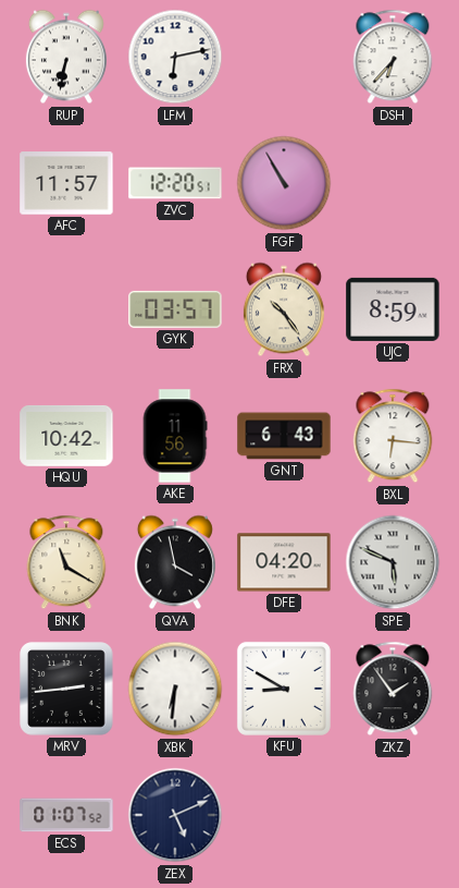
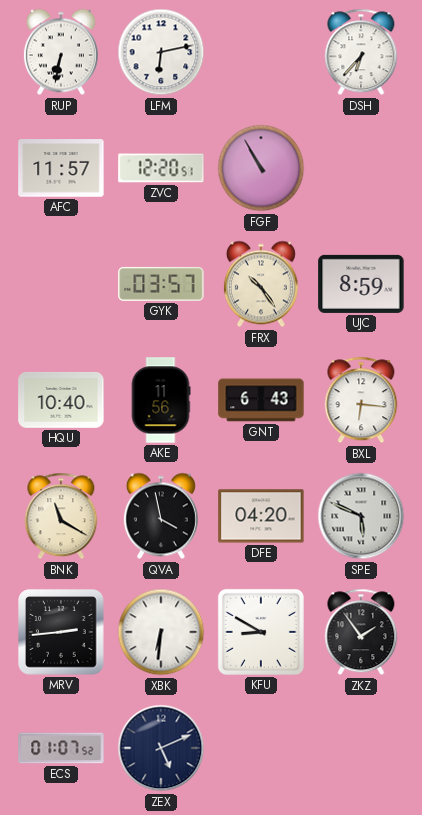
HQU: 10:42 -> 10:40
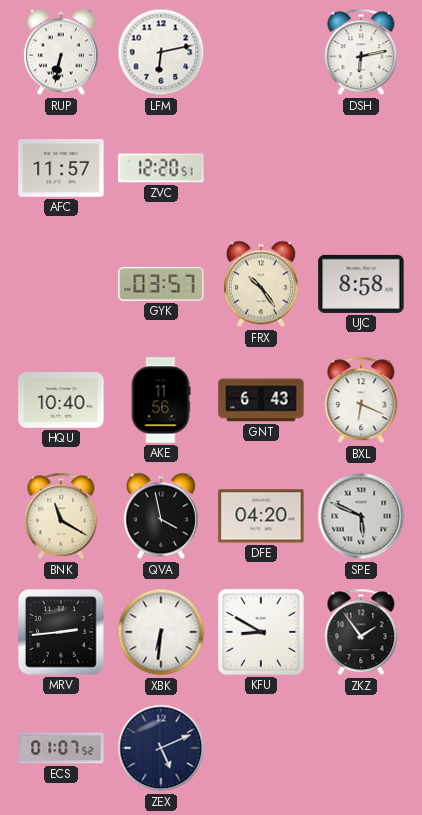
DSH: 6:37 -> 6:13
FGF: 10:55 -> none
UJC: 8:59 -> 8:58
BXL: 6:16 -> 6:19
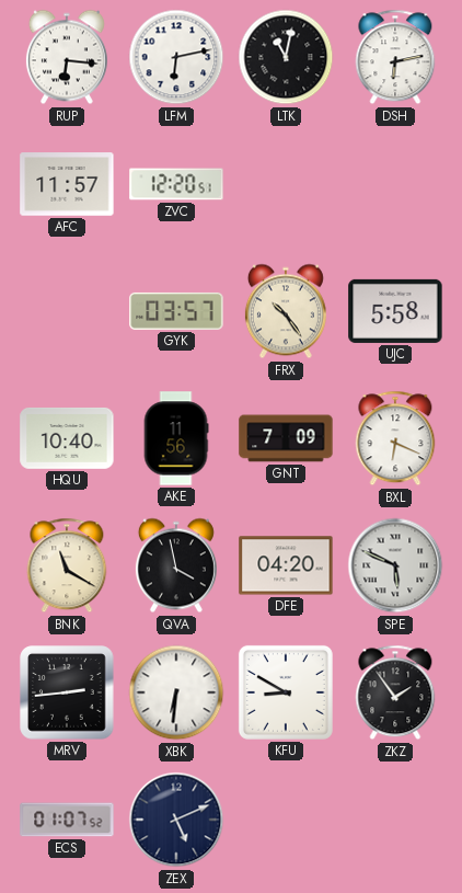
RUP: 6:32 -> 6:16
LTK: none -> 11:02
UJC: 8:58 -> 5:58
GNT: 6:43 -> 7:09
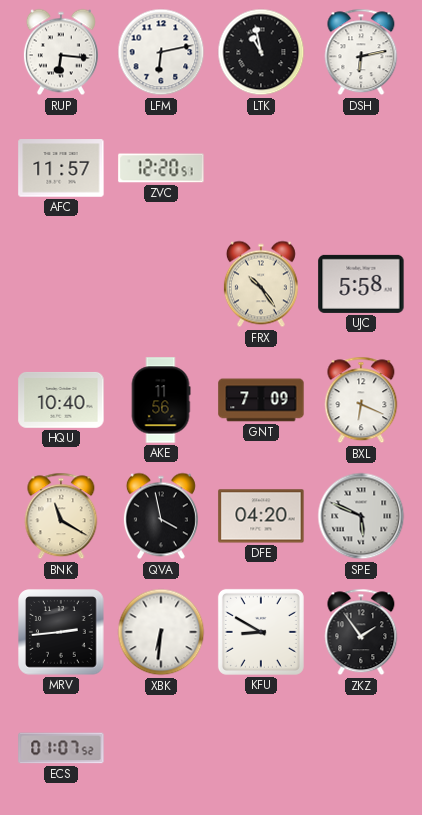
LTK: 11:02 -> 10:58
GYK: 03:57 -> none
ZEX: 5:11 -> none
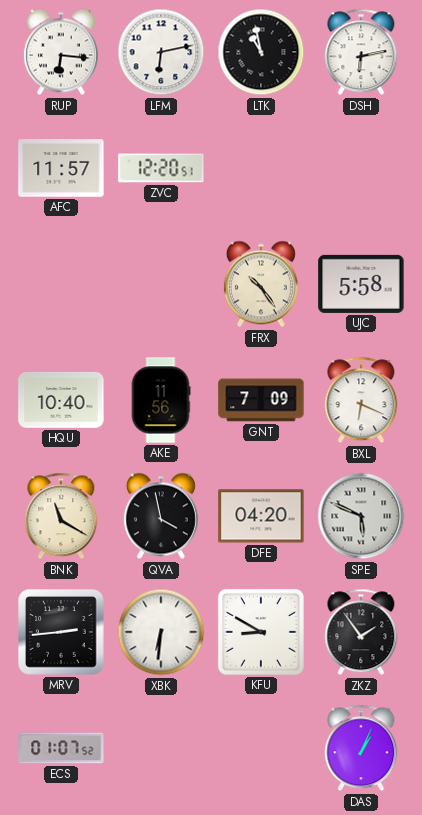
DAS: none -> 1:04
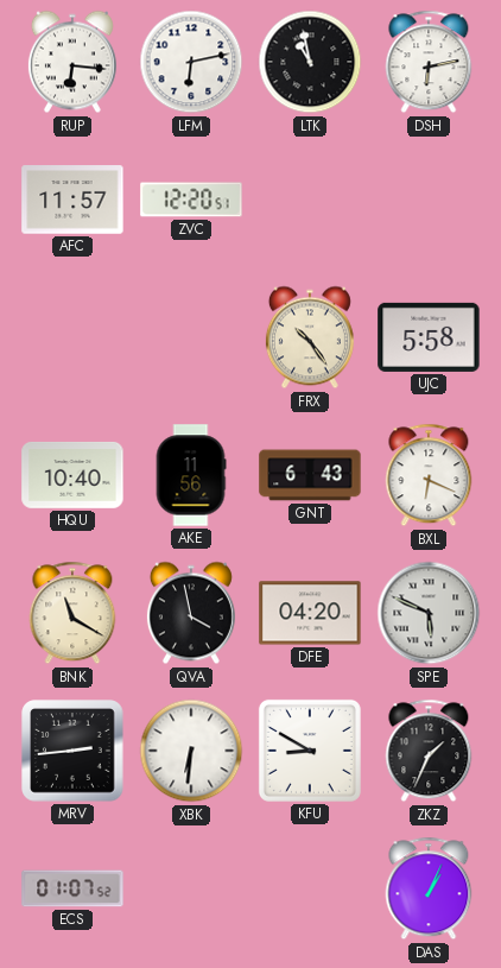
GNT: 7:09 -> 6:43
ZKZ: 1:54 -> 1:34
